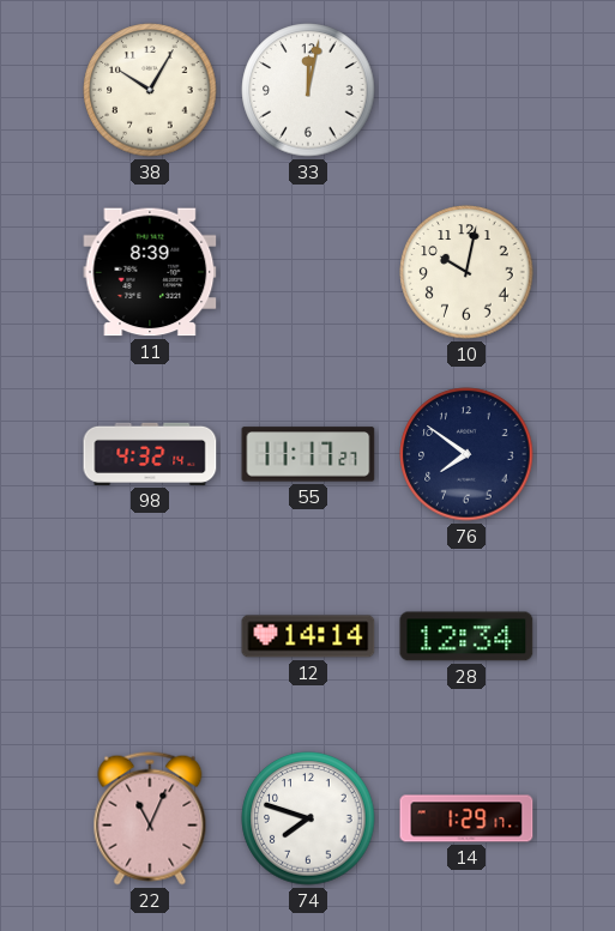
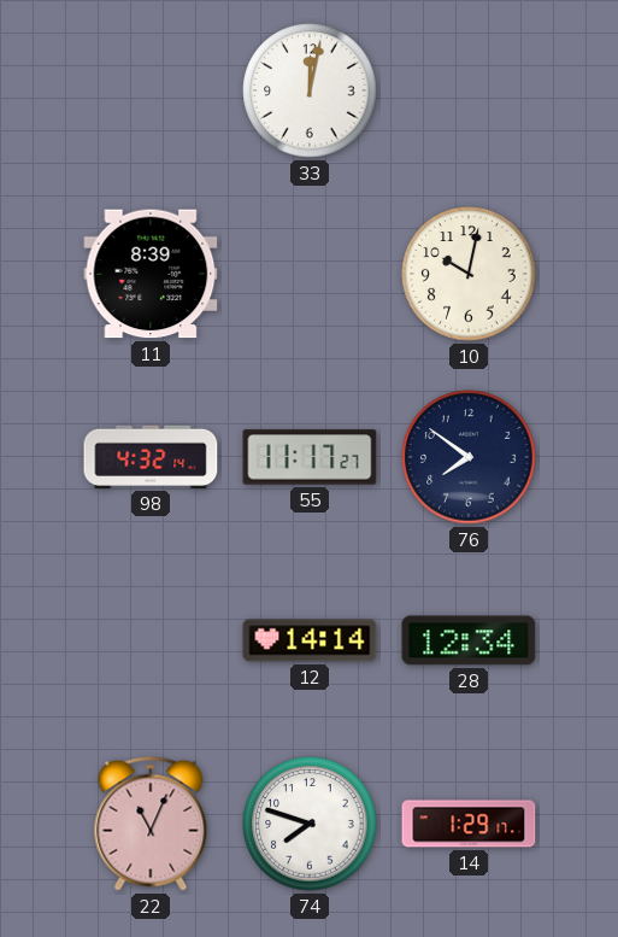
38: 10:05 -> none
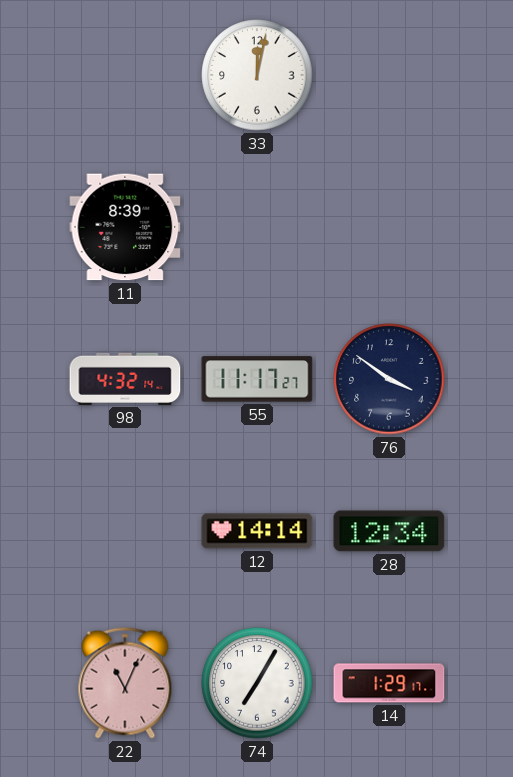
10: 10:02 -> none
76: 7:51 -> 3:51
74: 7:48 -> 7:05
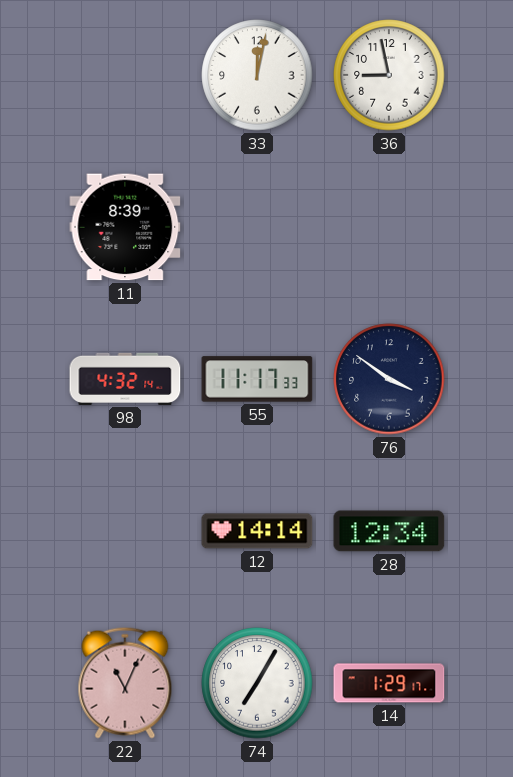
36: none -> 8:58
55: 11:17:27 -> 11:17:33
